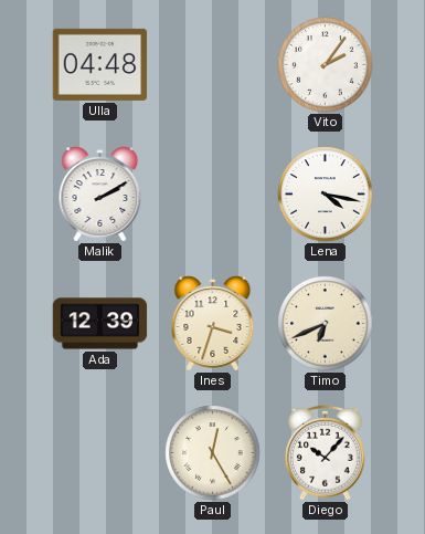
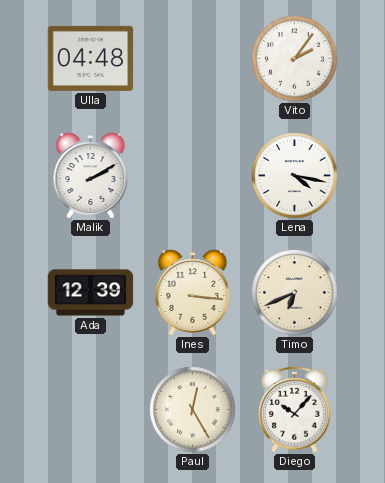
Ines: 3:33 -> 3:16
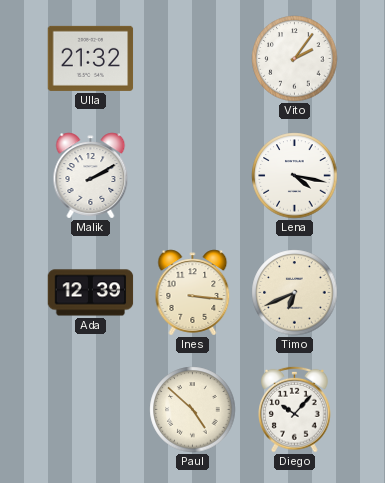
Ulla: 04:48 -> 21:32
Paul: 12:25 -> 4:52
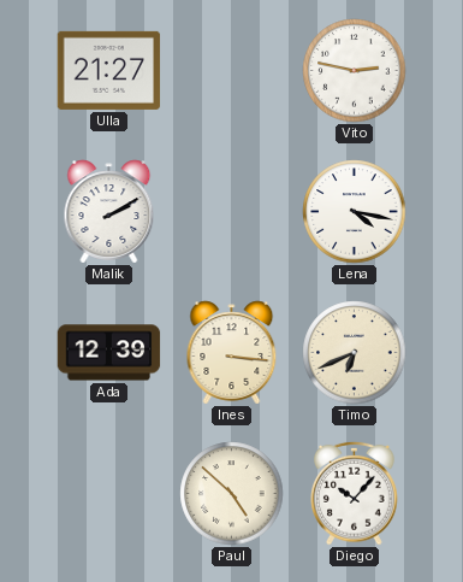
Ulla: 21:32 -> 21:27
Vito: 2:06 -> 2:47
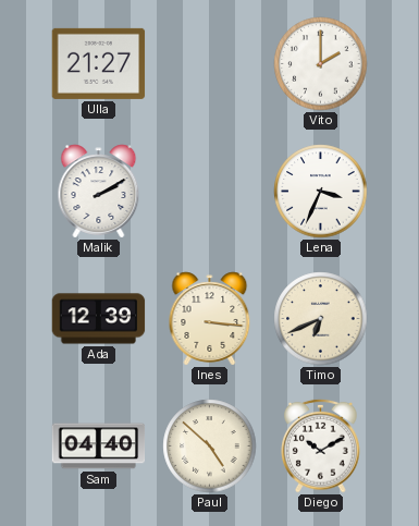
Vito: 2:47 -> 2:00
Lena: 4:17 -> 3:34
Sam: none -> 04:40
Diego: 10:07 -> 10:10
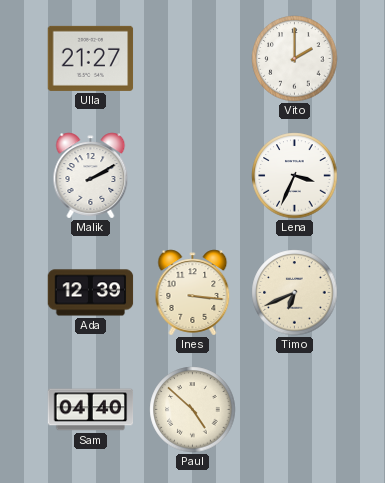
Diego: 10:10 -> none
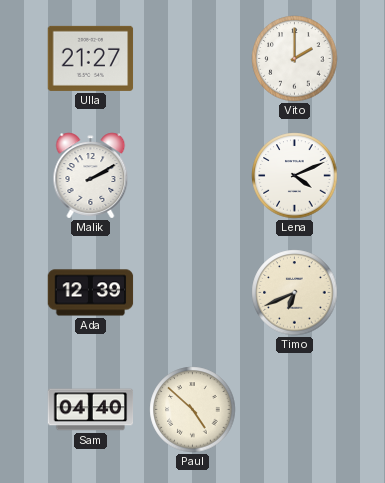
Lena: 3:34 -> 4:11
Ines: 3:16 -> none
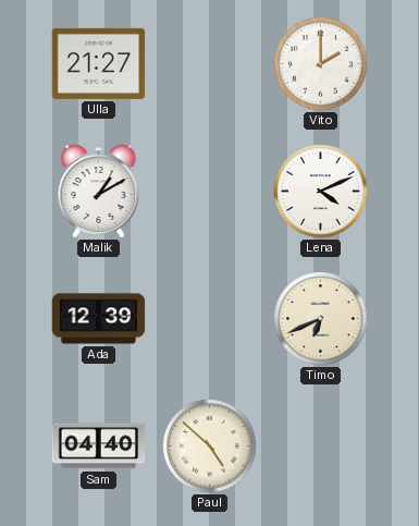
Malik: 2:10 -> 1:10
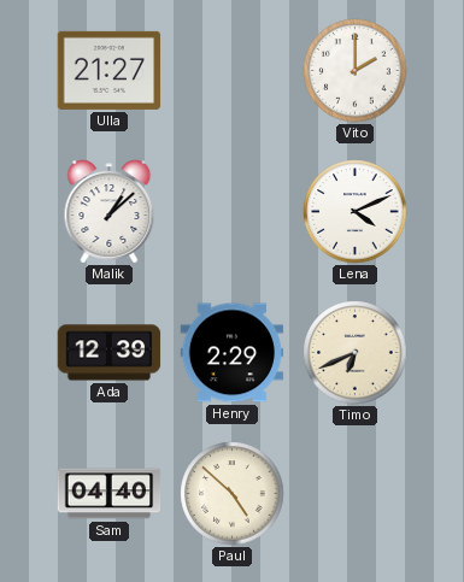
Malik: 1:10 -> 1:08
Henry: none -> 2:29
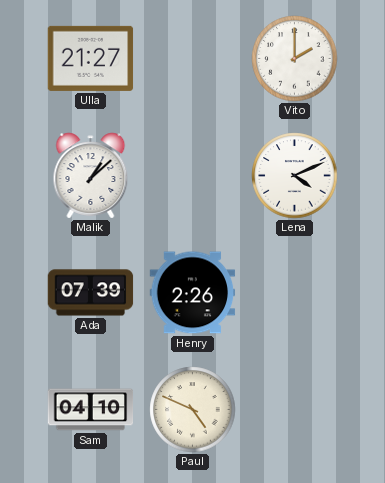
Ada: 12:39 -> 07:39
Henry: 2:29 -> 2:26
Timo: 6:41 -> none
Sam: 04:40 -> 04:10
Paul: 4:52 -> 4:49
